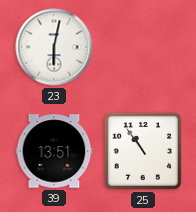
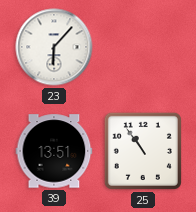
23: 6:02 -> 6:07
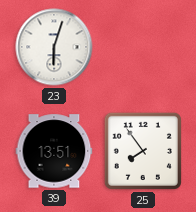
23: 6:07 -> 6:03
25: 10:54 -> 7:54
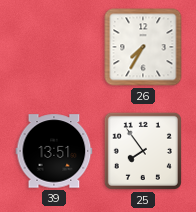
23: 6:03 -> none
26: none -> 7:35
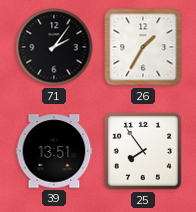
71: none -> 2:06
26: 7:35 -> 1:35
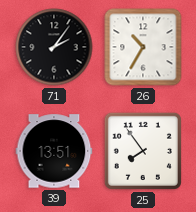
26: 1:35 -> 10:35
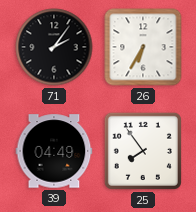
26: 10:35 -> 6:35
39: 13:51 -> 04:49
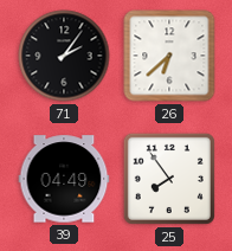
26: 6:35 -> 6:38
